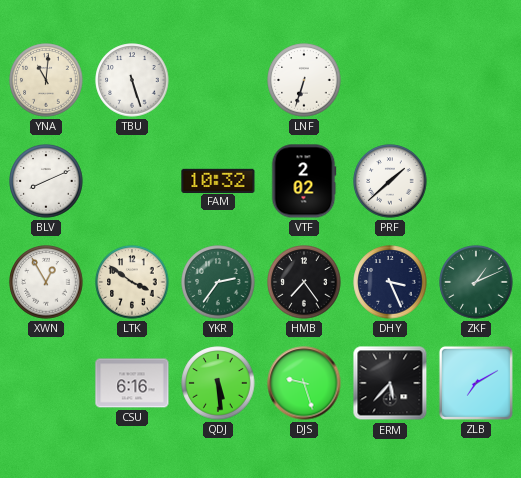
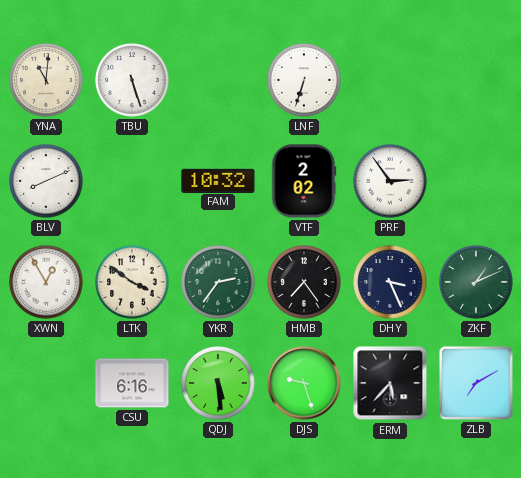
PRF: 1:38 -> 2:54
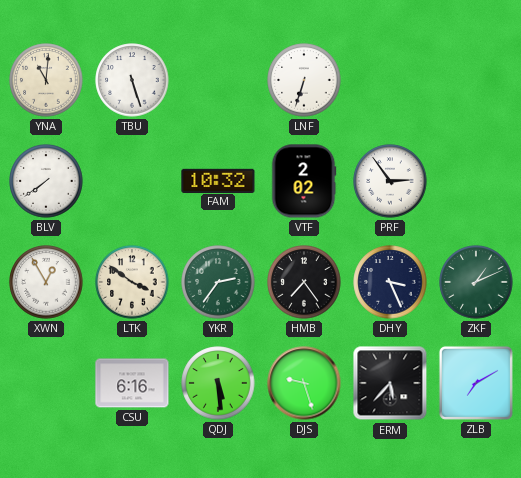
BLV: 8:11 -> 7:39
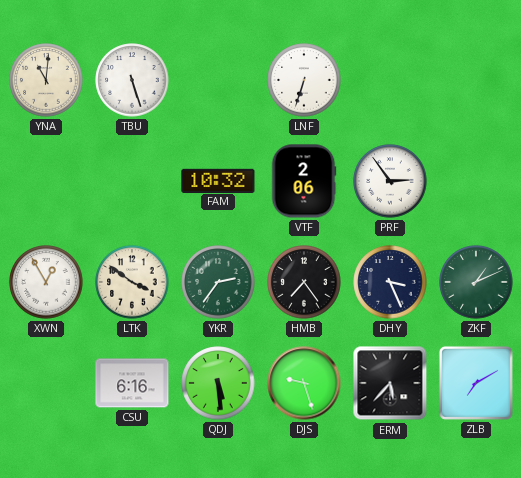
BLV: 7:39 -> none
VTF: 2:02 -> 2:06
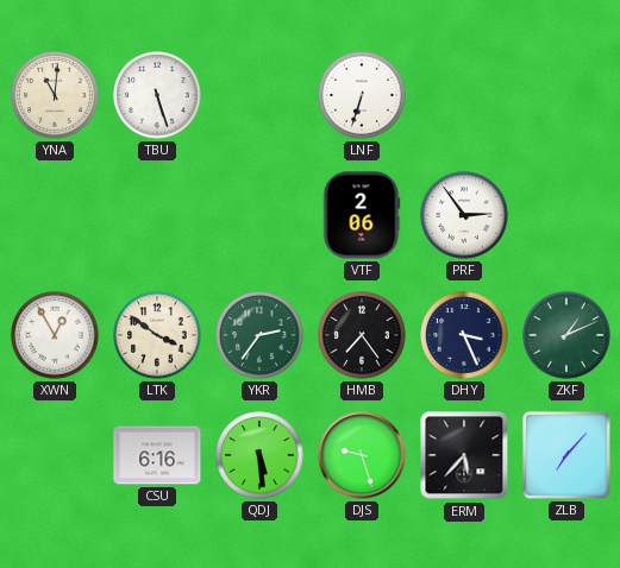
FAM: 10:32 -> none
ZLB: 7:10 -> 7:07
